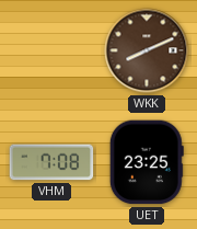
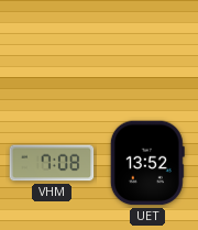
WKK: 8:11 -> none
UET: 23:25 -> 13:52
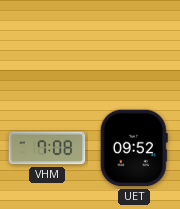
UET: 13:52 -> 09:52
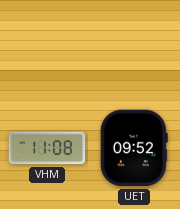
VHM: 7:08 -> 11:08
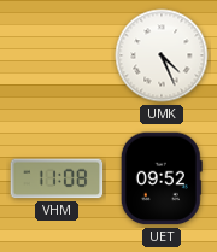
UMK: none -> 4:26
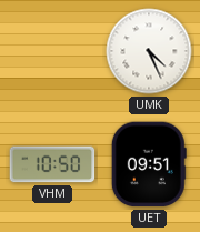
VHM: 11:08 -> 10:50
UET: 09:52 -> 09:51
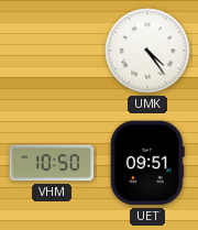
UMK: 4:26 -> 4:24
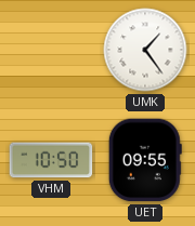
UMK: 4:24 -> 1:24
UET: 09:51 -> 09:55
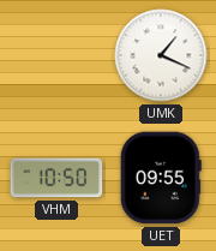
UMK: 1:24 -> 1:19
